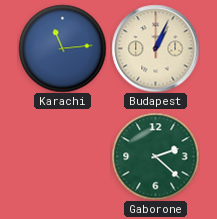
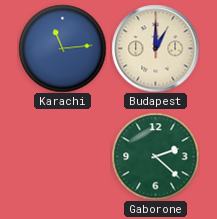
Budapest: 1:04 -> 1:00
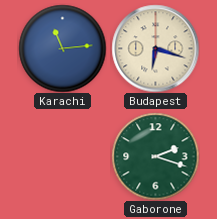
Budapest: 1:00 -> 6:18
Gaborone: 2:22 -> 2:18
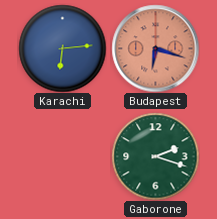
Karachi: 11:14 -> 6:14
Budapest dial: cream -> salmon
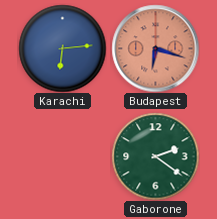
Gaborone: 2:18 -> 2:21
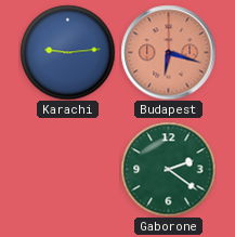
Karachi: 6:14 -> 9:14
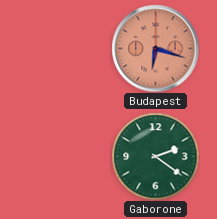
Karachi: 9:14 -> none
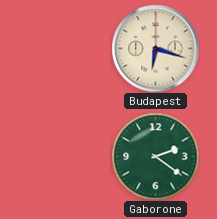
Budapest dial: salmon -> cream
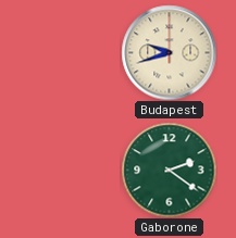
Budapest: 6:18 -> 9:42
